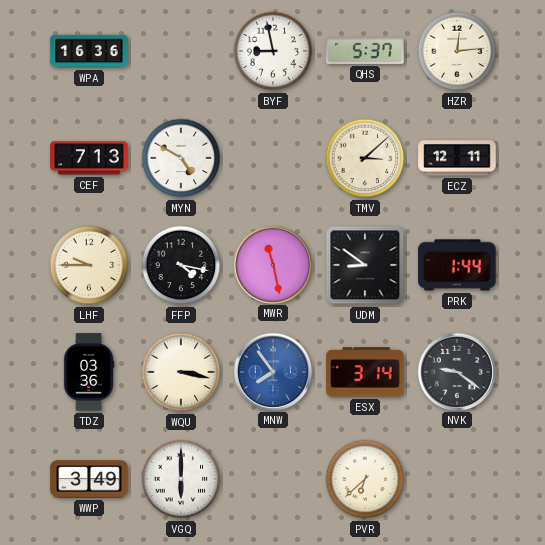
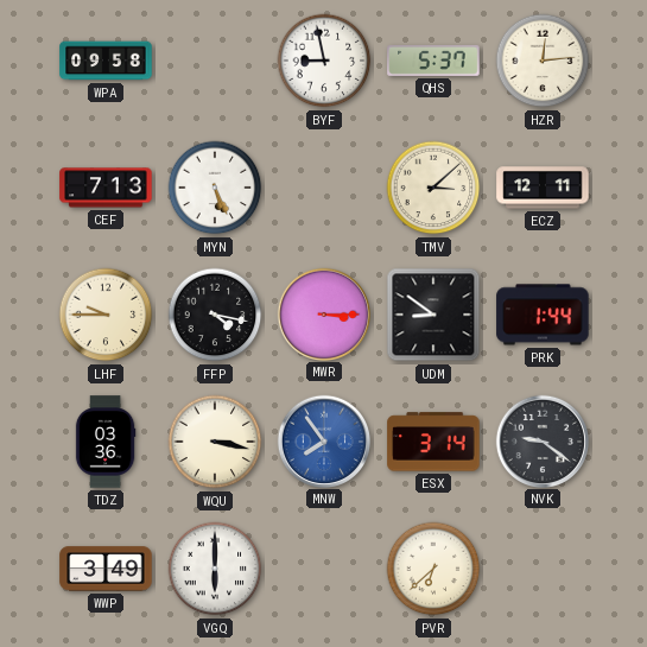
WPA: 16:36 -> 09:58
MYN: 4:50 -> 5:26
MWR: 11:28 -> 3:15
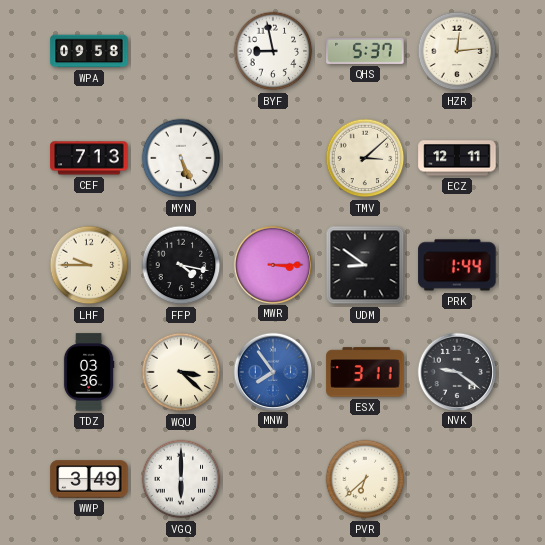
WQU: 3:17 -> 3:22
ESX: 3:14 -> 3:11
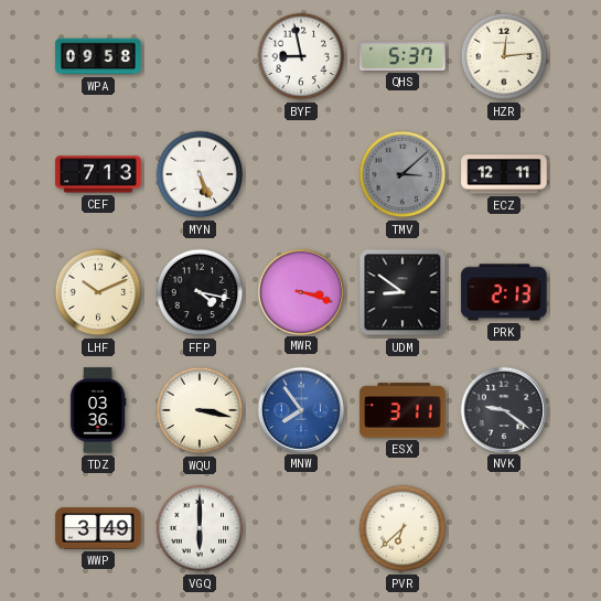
TMV dial: cream -> grey
LHF: 9:45 -> 10:11
MWR: 3:15 -> 3:18
PRK: 1:44 -> 2:13
WQU: 3:22 -> 3:17
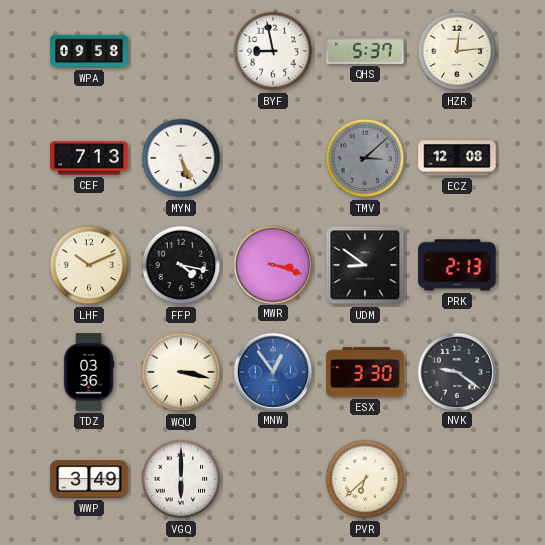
ECZ: 12:11 -> 12:08
MNW: 7:54 -> 12:54
ESX: 3:11 -> 3:30
